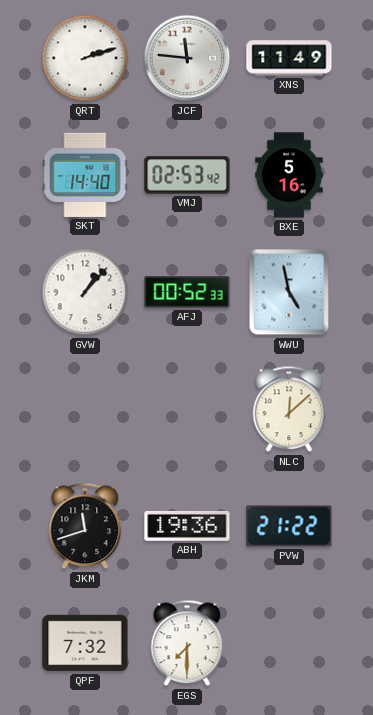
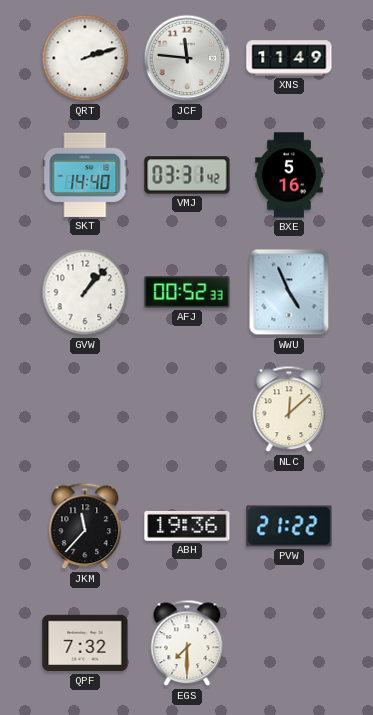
VMJ: 02:53 -> 03:31
WWU: 4:58 -> 4:56
JKM: 11:42 -> 11:37
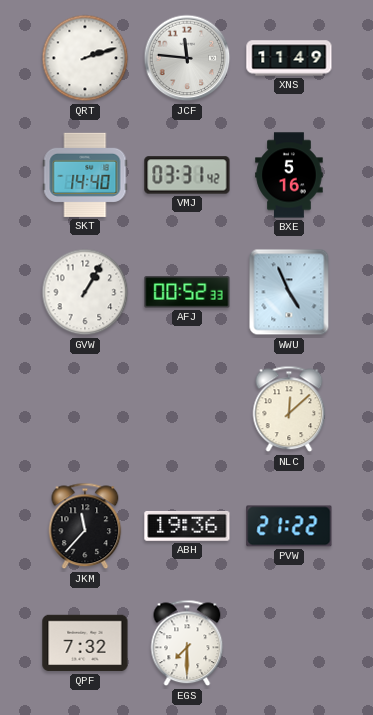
GVW: 1:07 -> 1:05
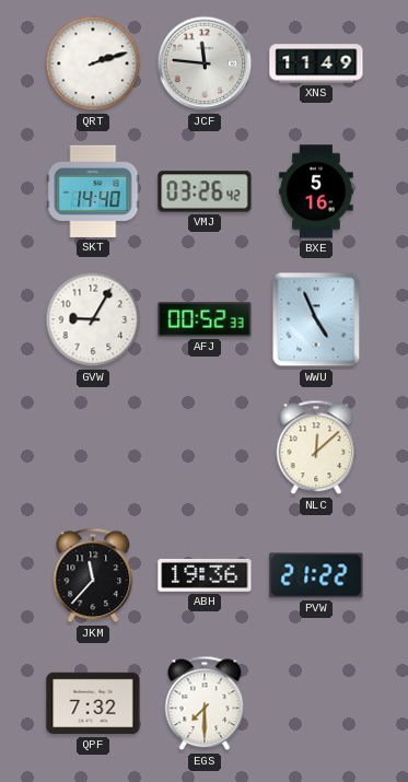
VMJ: 03:31 -> 03:26
GVW: 1:05 -> 9:05
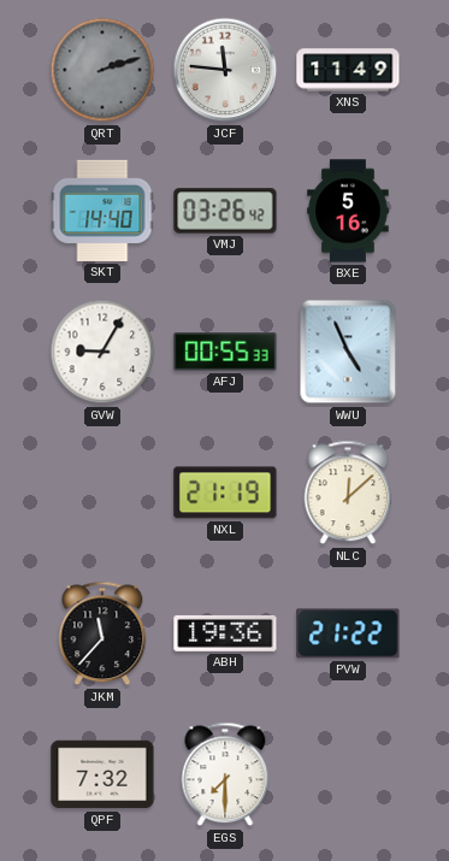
QRT dial: white -> grey
AFJ: 00:52 -> 00:55
NXL: none -> 21:19
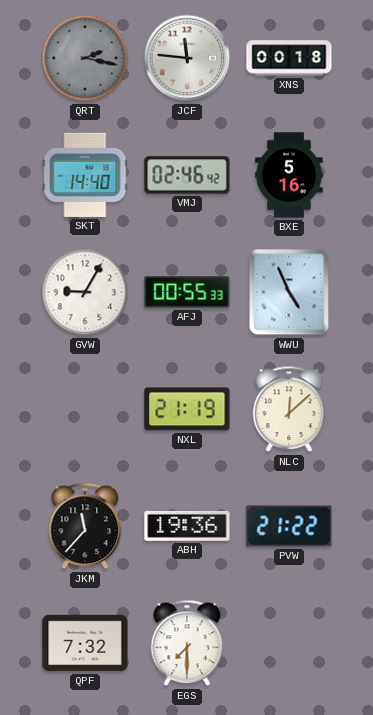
QRT: 2:12 -> 2:17
XNS: 11:49 -> 00:18
VMJ: 03:26 -> 02:46
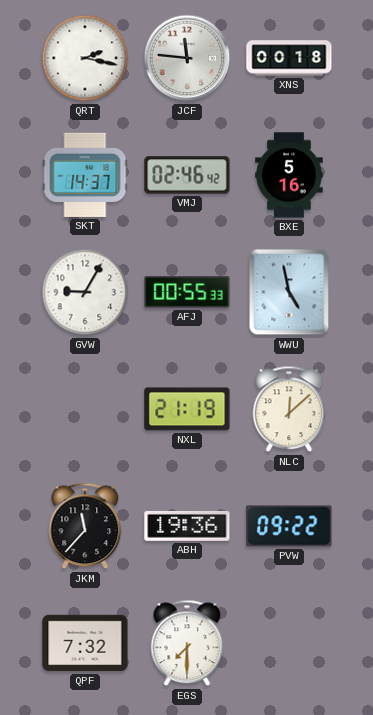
QRT dial: grey -> white
SKT: 14:40 -> 14:37
WWU: 4:56 -> 4:58
PVW: 21:22 -> 09:22
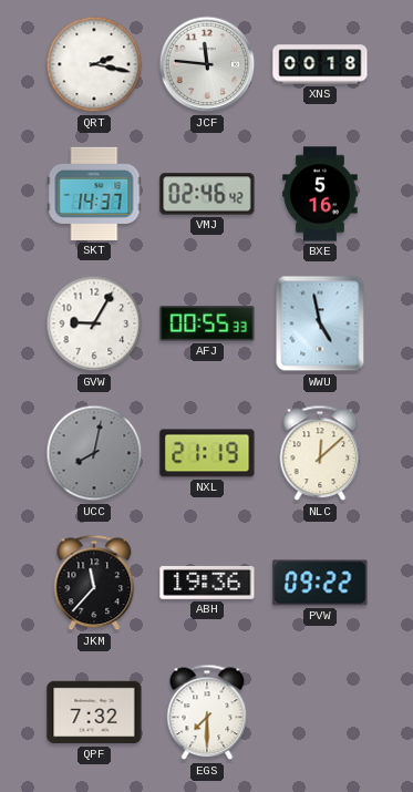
UCC: none -> 8:02
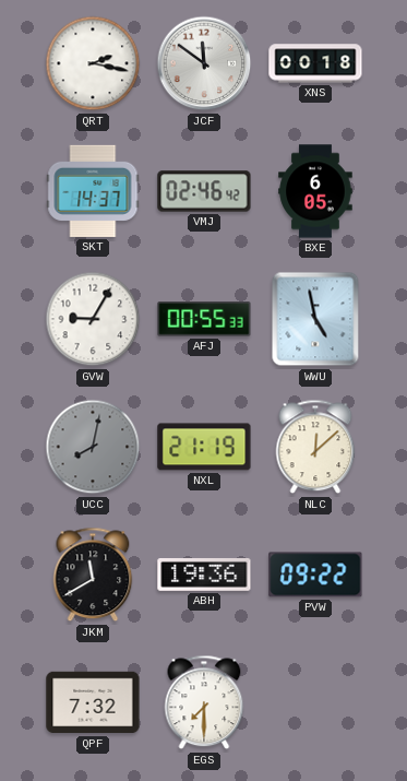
JCF: 11:46 -> 11:51
BXE: 5:16 -> 6:05
JKM: 11:37 -> 11:40
